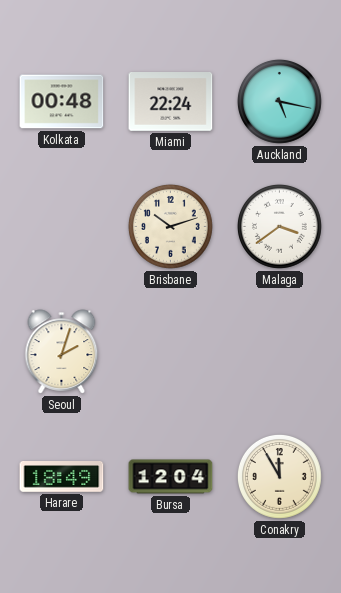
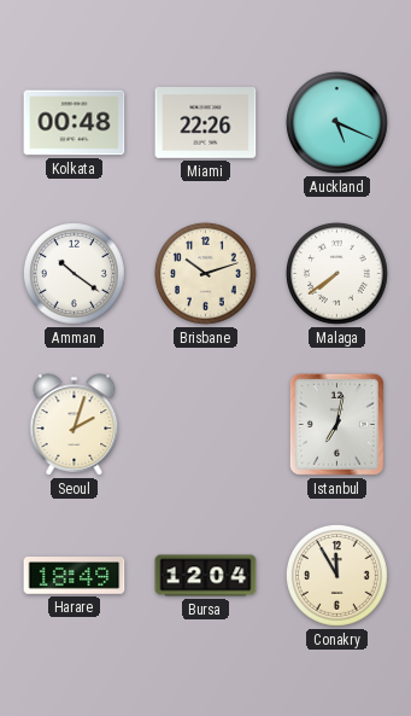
Miami: 22:24 -> 22:26
Auckland: 5:17 -> 5:19
Amman: none -> 10:21
Malaga: 3:39 -> 7:39
Istanbul: none -> 7:02
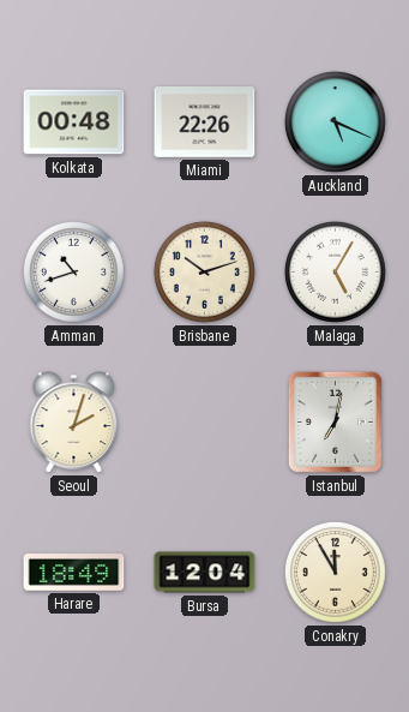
Amman: 10:21 -> 10:42
Malaga: 7:39 -> 5:05
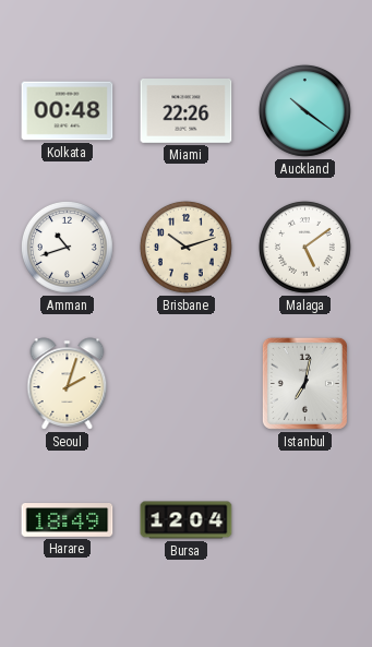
Auckland: 5:19 -> 10:21
Malaga: 5:05 -> 5:09
Conakry: 11:55 -> none
